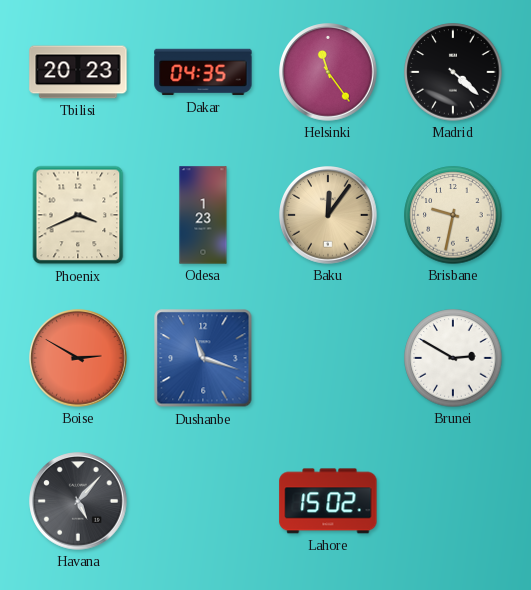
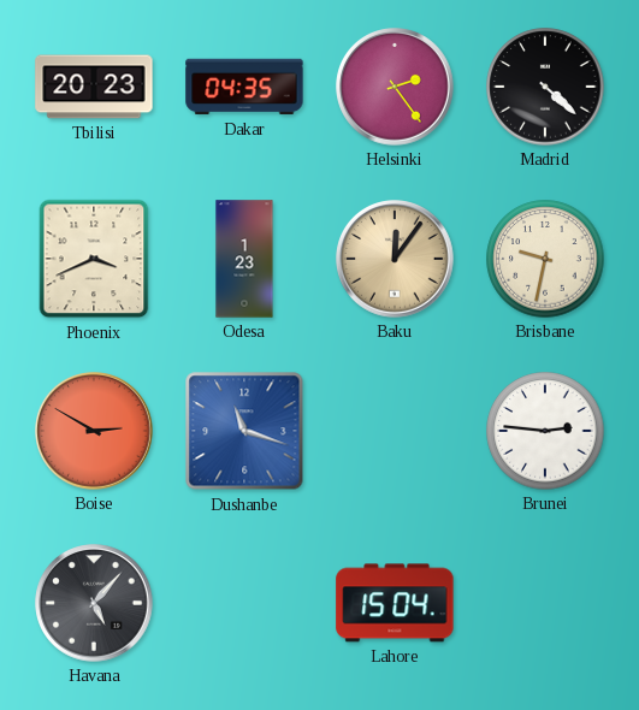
Helsinki: 11:24 -> 2:24
Brunei: 2:50 -> 2:46
Lahore: 15:02 -> 15:04
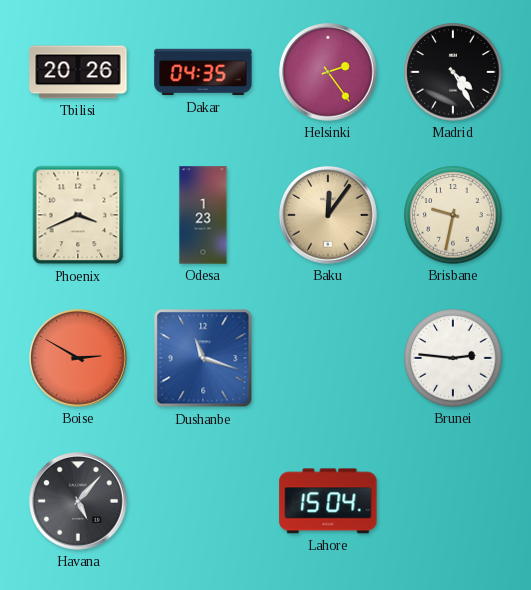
Tbilisi: 20:23 -> 20:26
Madrid: 4:22 -> 4:25
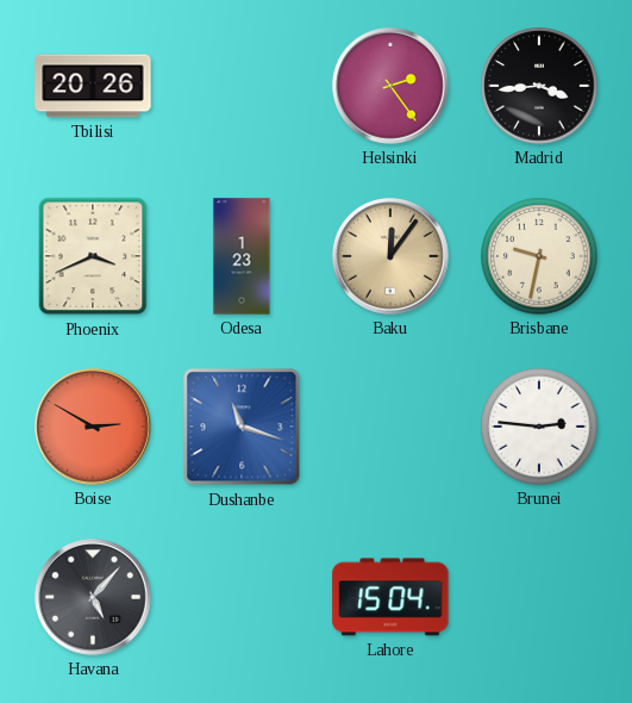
Dakar: 04:35 -> none
Madrid: 4:25 -> 3:44
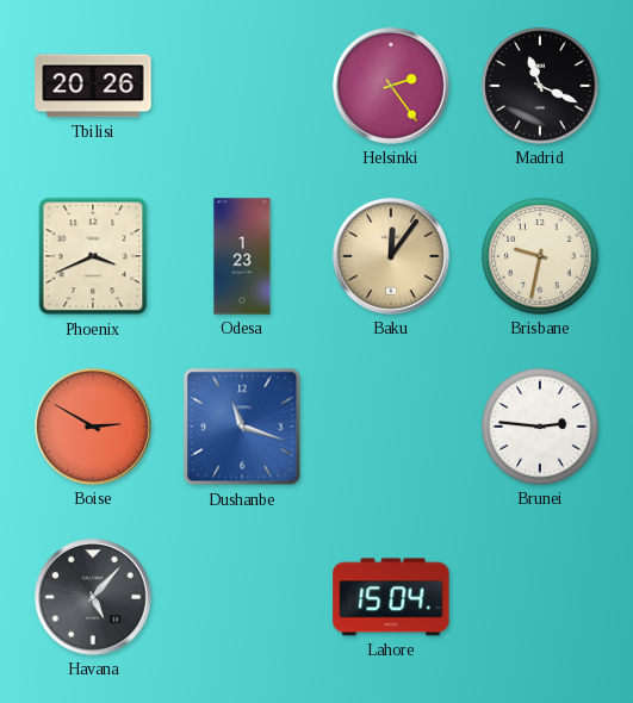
Madrid: 3:44 -> 11:19
